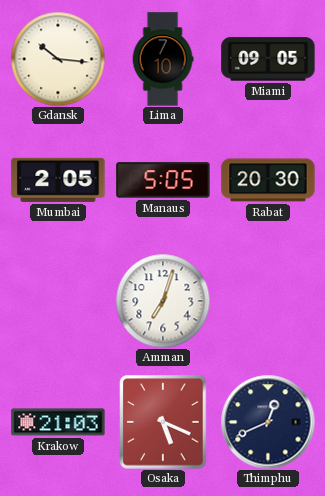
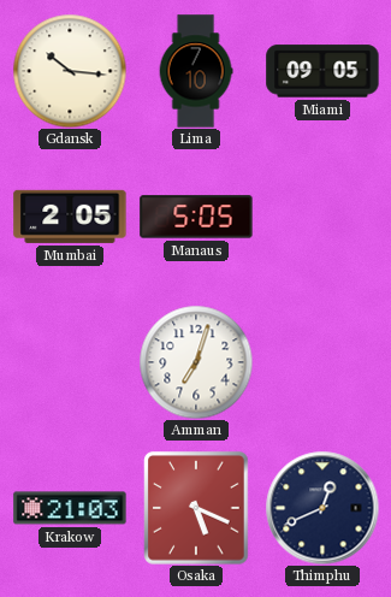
Rabat: 20:30 -> none
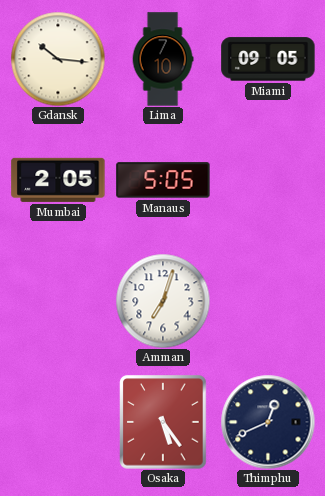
Krakow: 21:03 -> none
Osaka: 5:19 -> 5:24
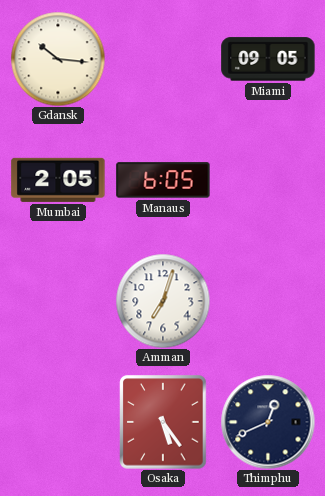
Lima: 7:10 -> none
Manaus: 5:05 -> 6:05
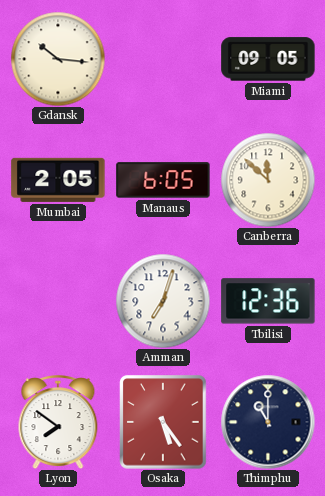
Canberra: none -> 11:52
Tbilisi: none -> 12:36
Lyon: none -> 7:51
Thimphu: 12:41 -> 11:00
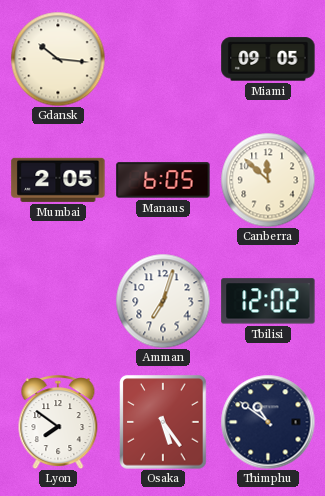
Tbilisi: 12:36 -> 12:02
Thimphu: 11:00 -> 10:51
